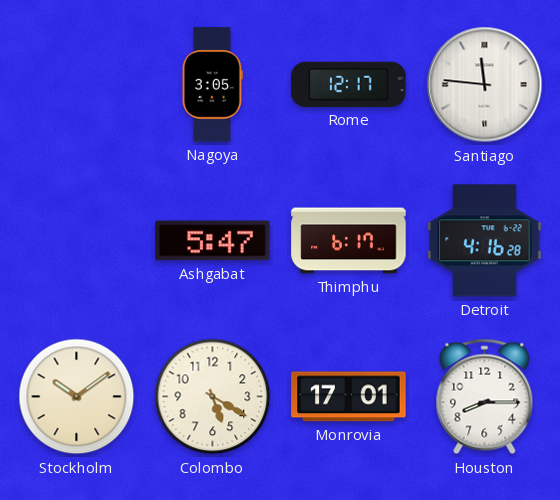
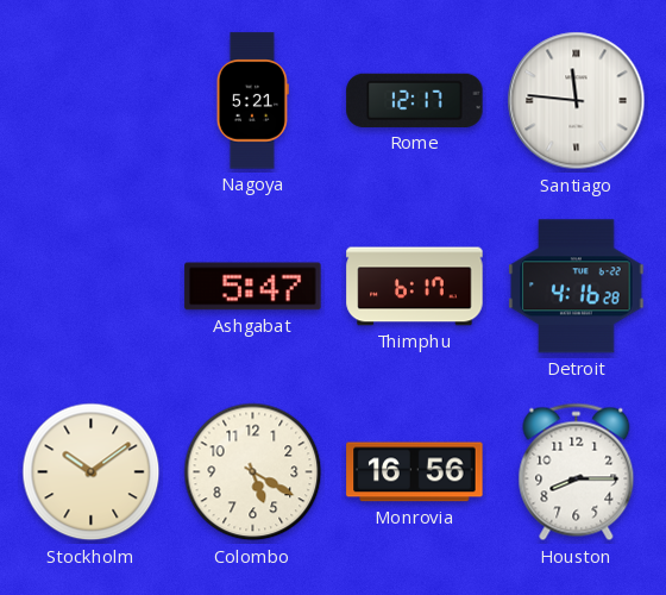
Nagoya: 3:05 -> 5:21
Monrovia: 17:01 -> 16:56
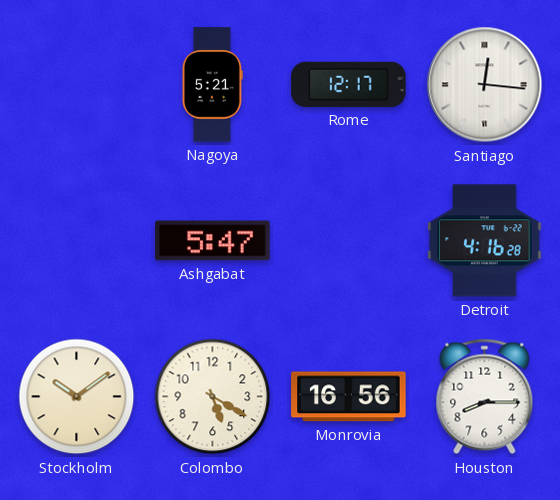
Santiago: 11:46 -> 12:16
Thimphu: 6:17 -> none
